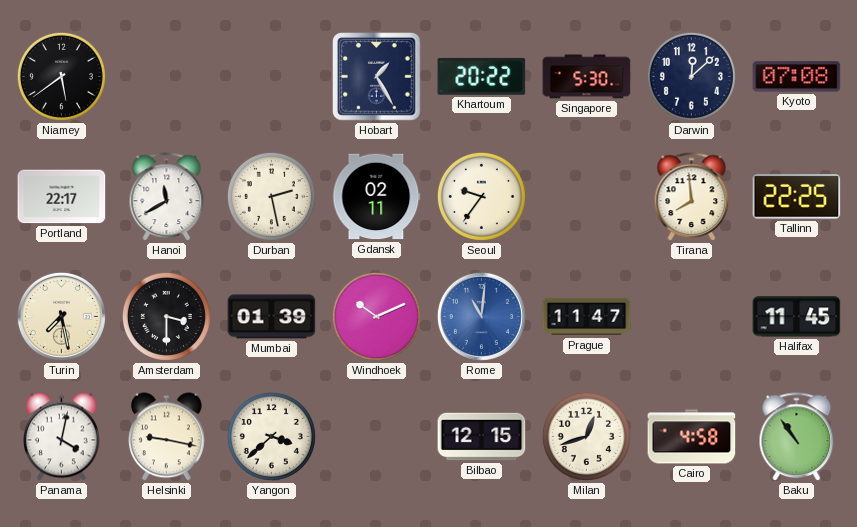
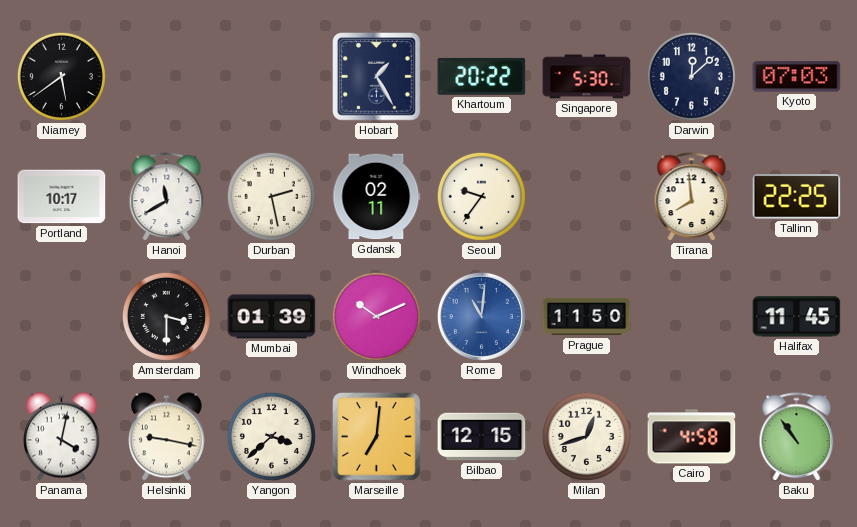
Kyoto: 07:08 -> 07:03
Portland: 22:17 -> 10:17
Turin: 7:28 -> none
Prague: 11:47 -> 11:50
Marseille: none -> 7:01
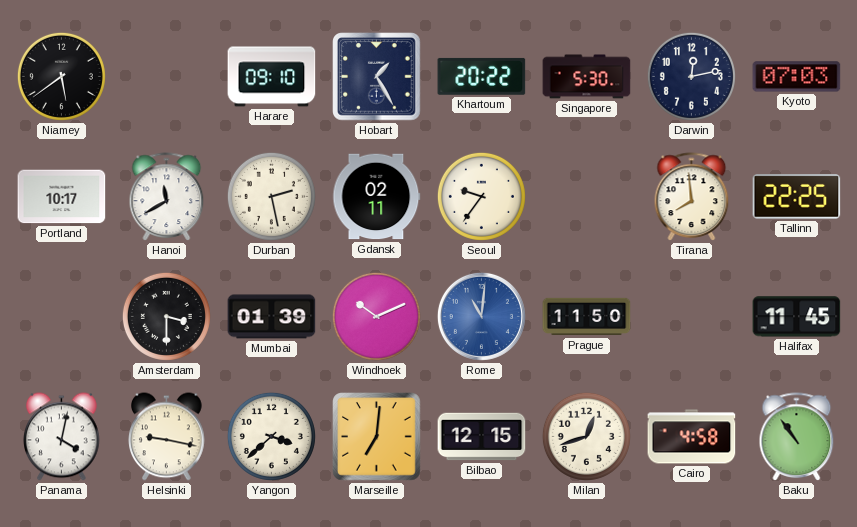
Harare: none -> 09:10
Darwin: 12:08 -> 12:13
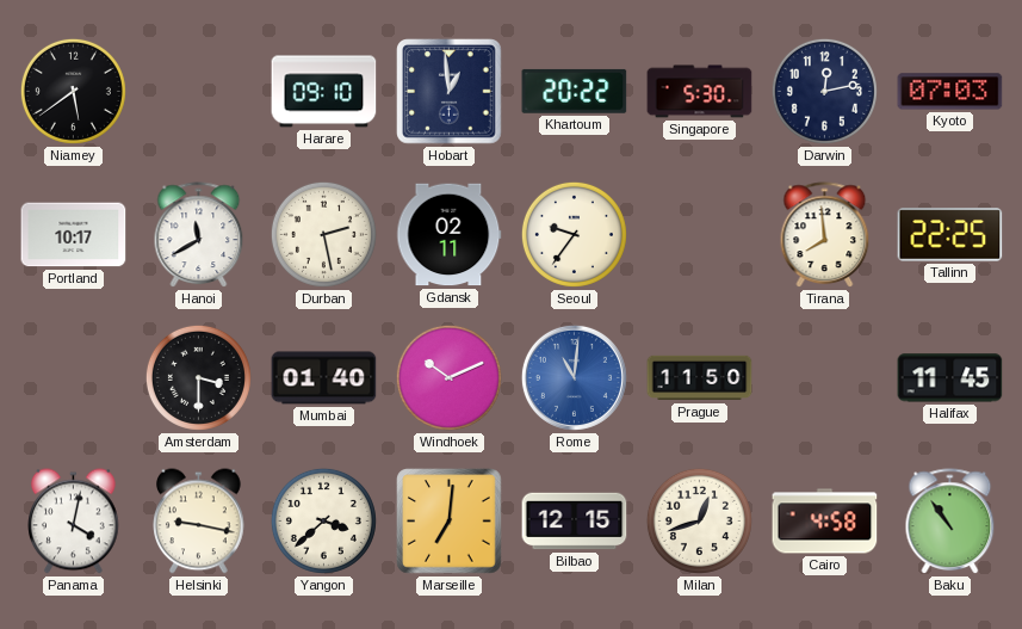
Hobart: 1:25 -> 12:59
Mumbai: 01:39 -> 01:40
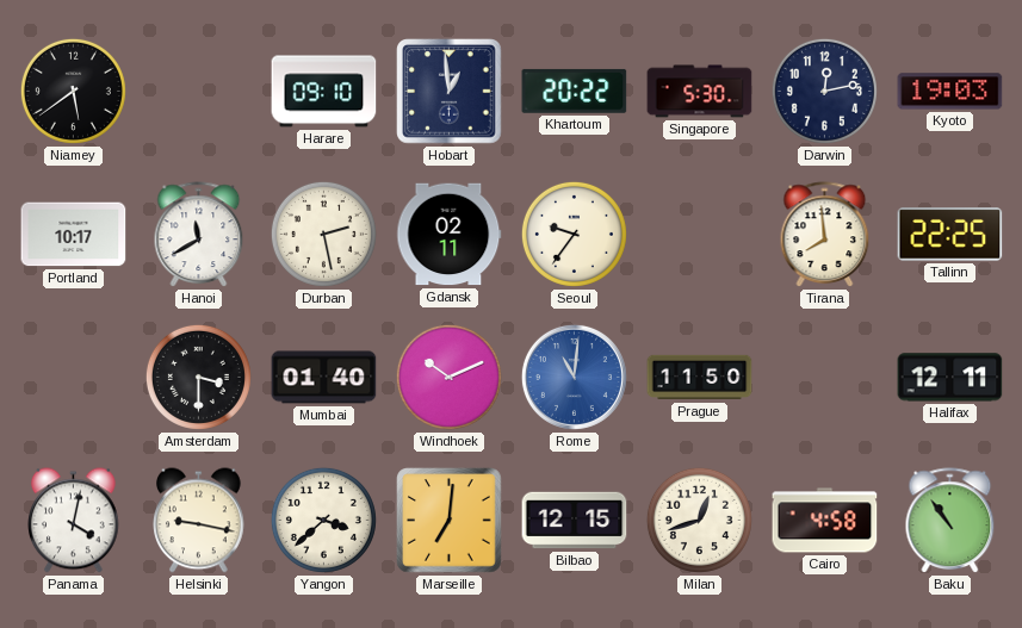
Kyoto: 07:03 -> 19:03
Halifax: 11:45 -> 12:11
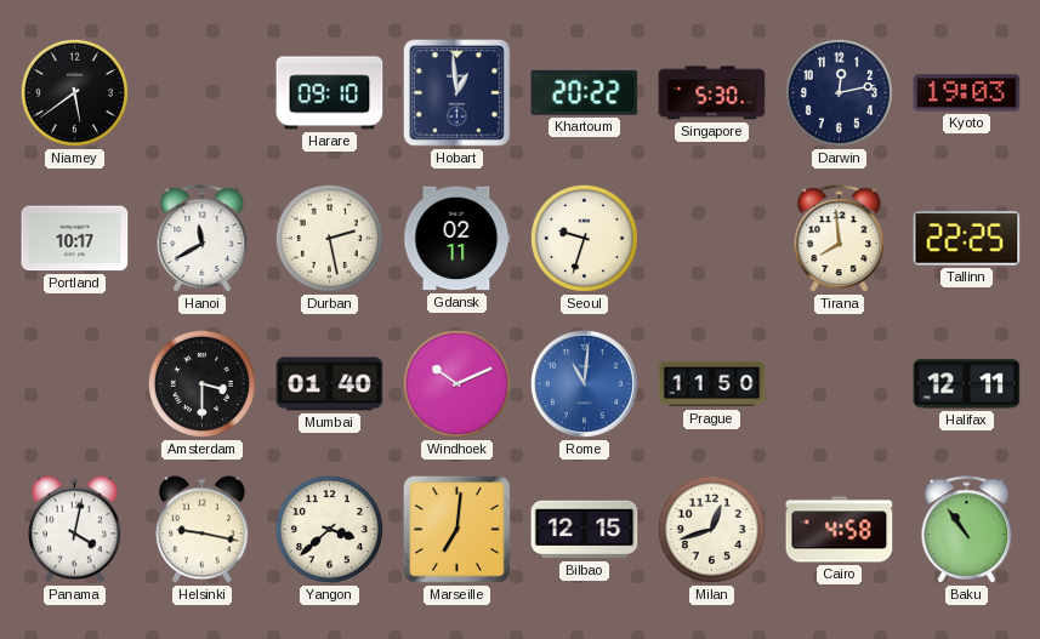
Seoul: 9:36 -> 9:33
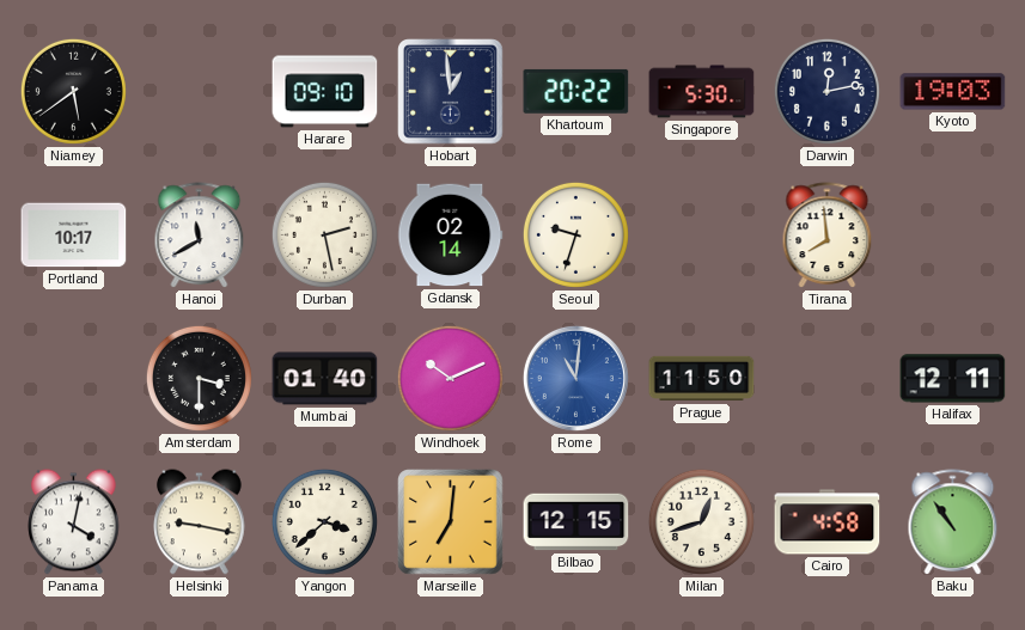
Gdansk: 02:11 -> 02:14
Tallinn: 22:25 -> none
